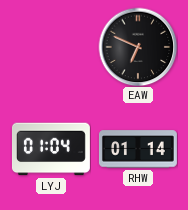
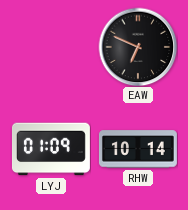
LYJ: 01:04 -> 01:09
RHW: 01:14 -> 10:14
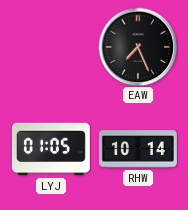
EAW: 6:49 -> 7:26
LYJ: 01:09 -> 01:05
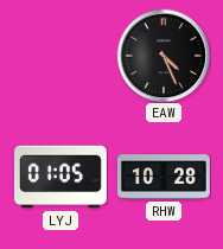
EAW: 7:26 -> 4:26
RHW: 10:14 -> 10:28
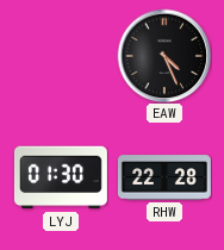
LYJ: 01:05 -> 01:30
RHW: 10:28 -> 22:28
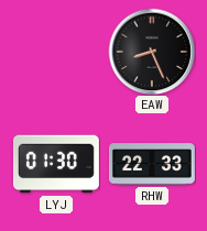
EAW: 4:26 -> 8:26
RHW: 22:28 -> 22:33
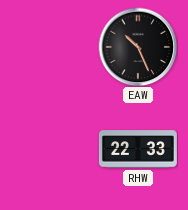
EAW: 8:26 -> 10:26
LYJ: 01:30 -> none
